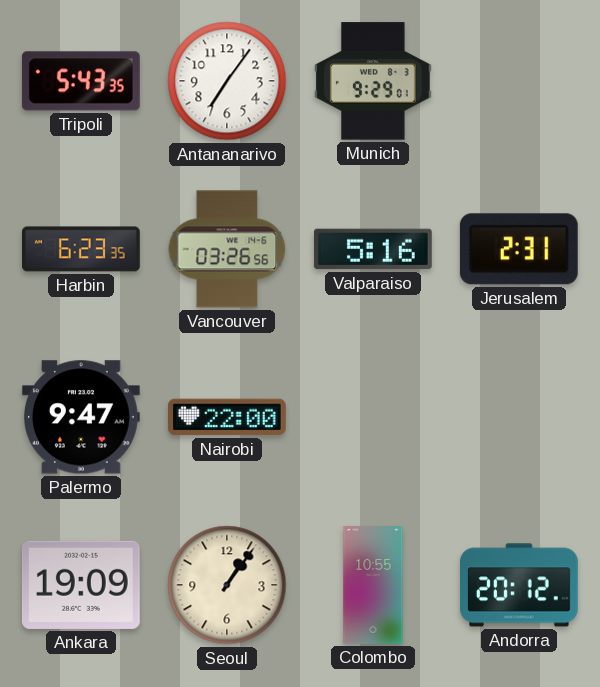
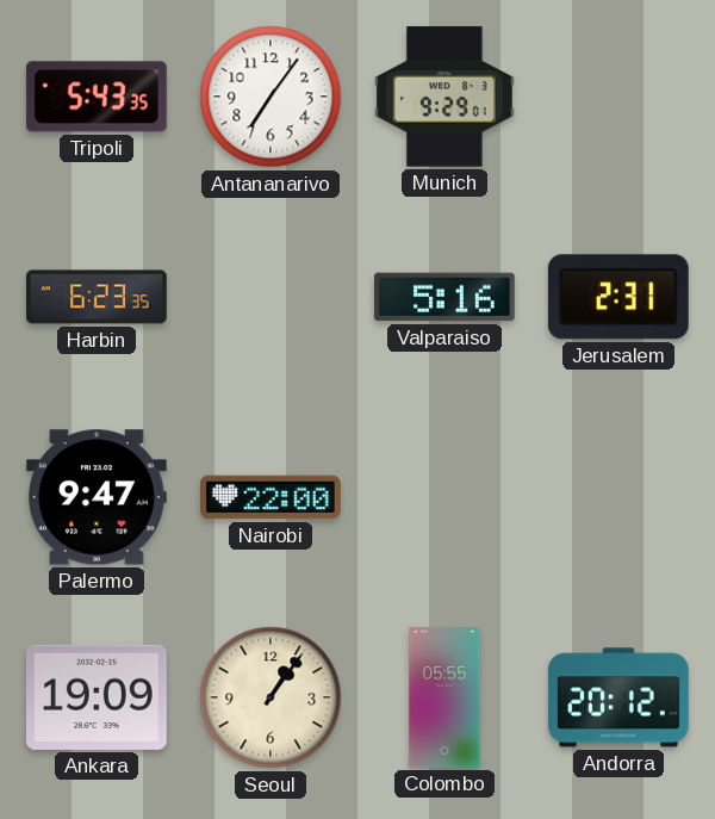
Vancouver: 03:26 -> none
Colombo: 10:55 -> 05:55
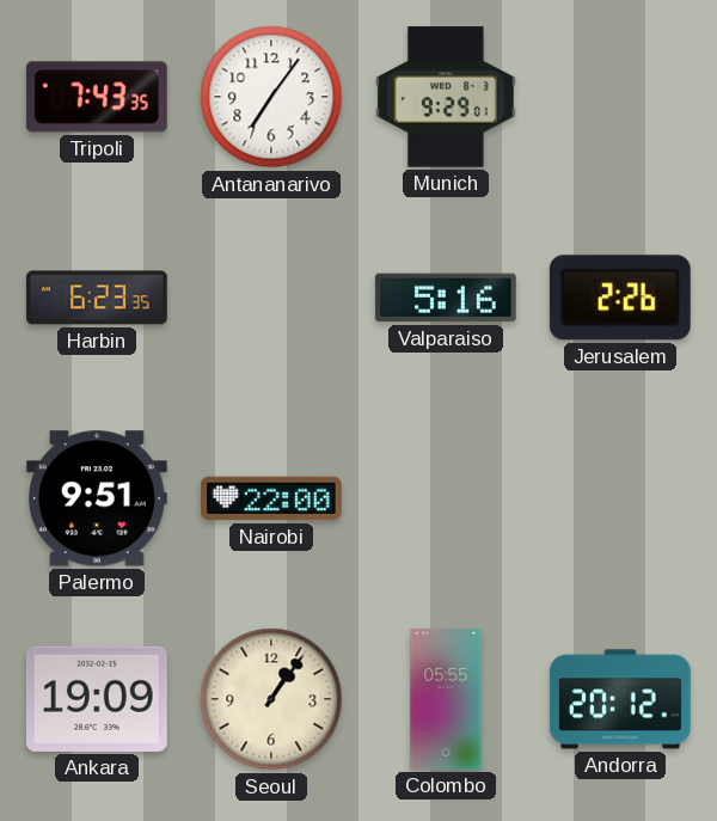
Tripoli: 5:43 -> 7:43
Jerusalem: 2:31 -> 2:26
Palermo: 9:47 -> 9:51
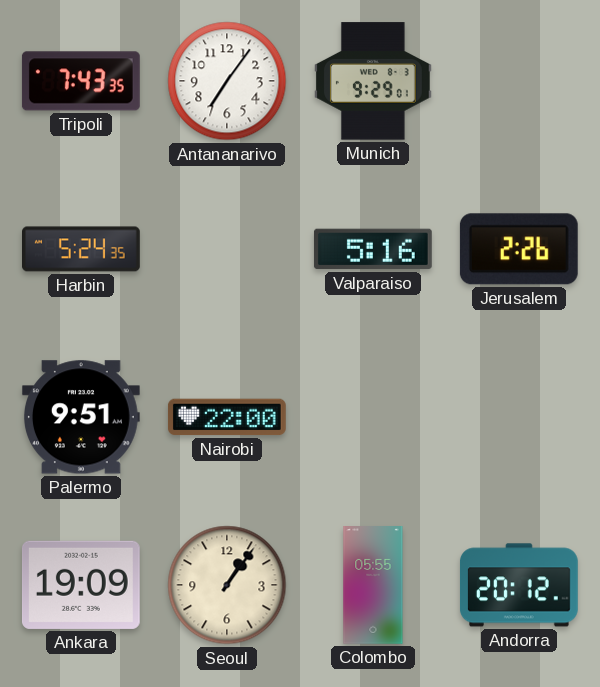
Harbin: 6:23 -> 5:24
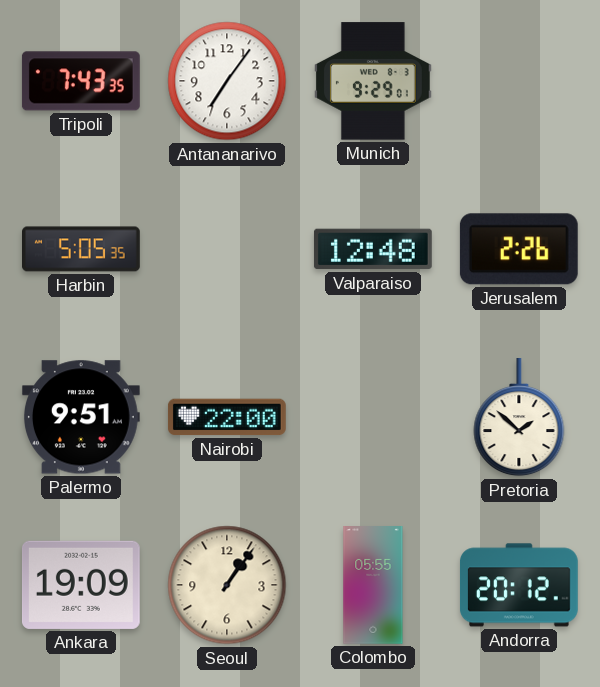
Harbin: 5:24 -> 5:05
Valparaiso: 5:16 -> 12:48
Pretoria: none -> 1:52
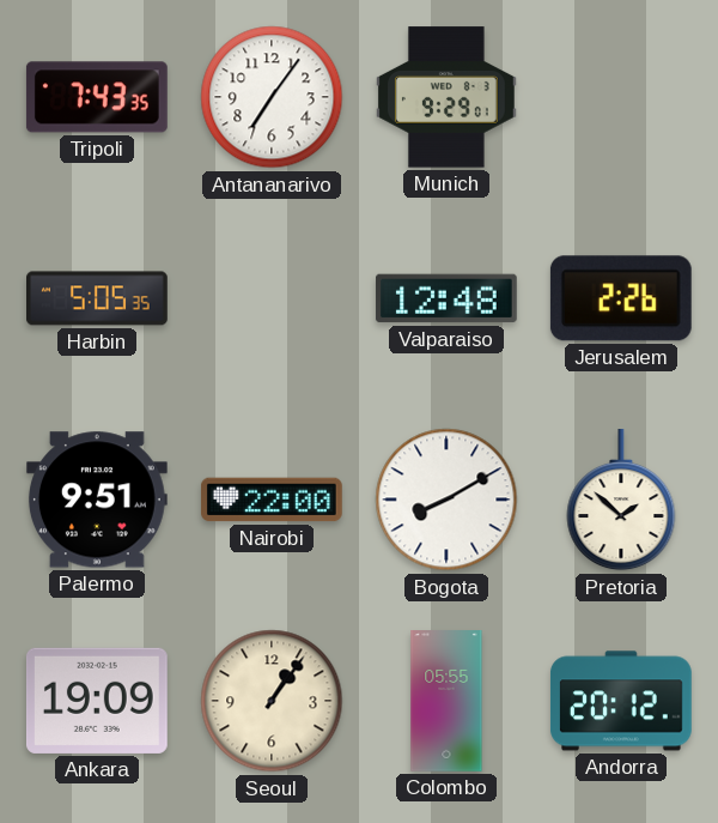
Bogota: none -> 8:10
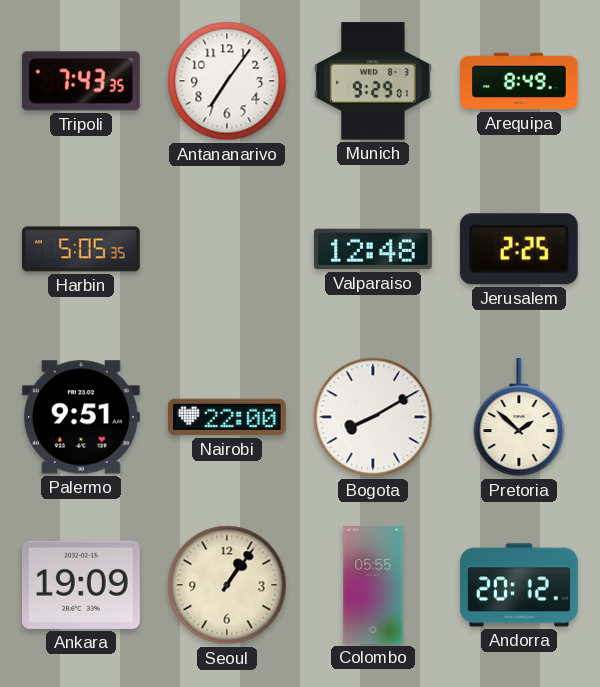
Arequipa: none -> 8:49
Jerusalem: 2:26 -> 2:25
